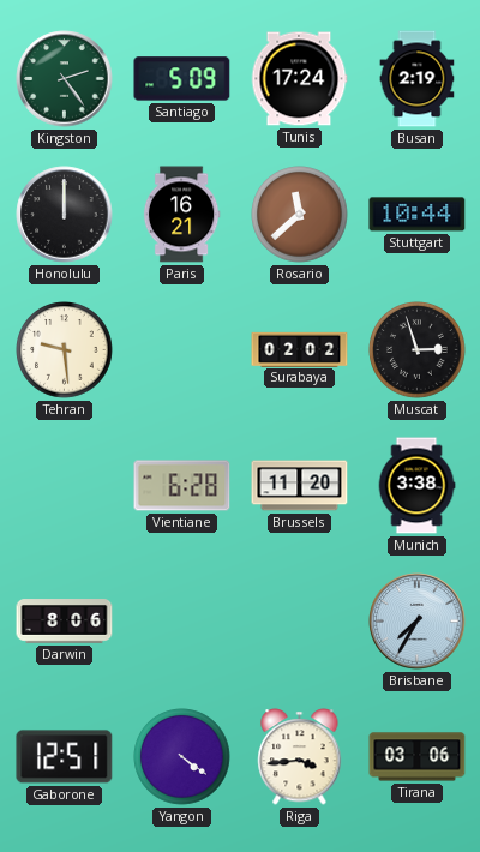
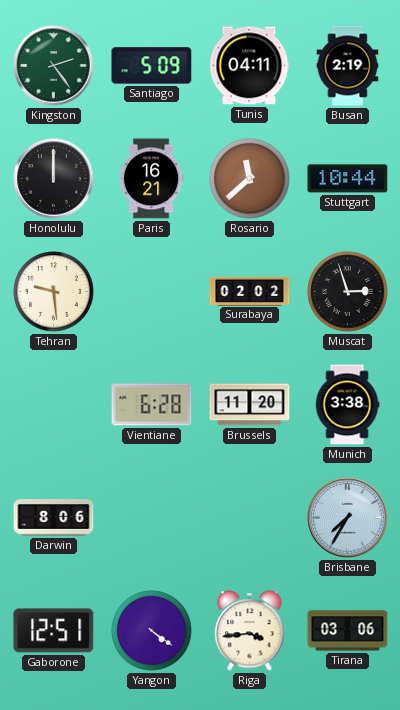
Tunis: 17:24 -> 04:11
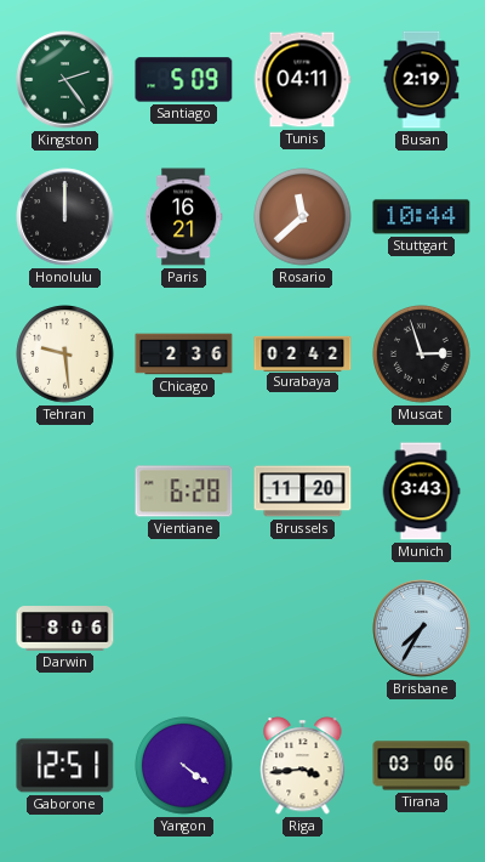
Chicago: none -> 2:36
Surabaya: 02:02 -> 02:42
Munich: 3:38 -> 3:43
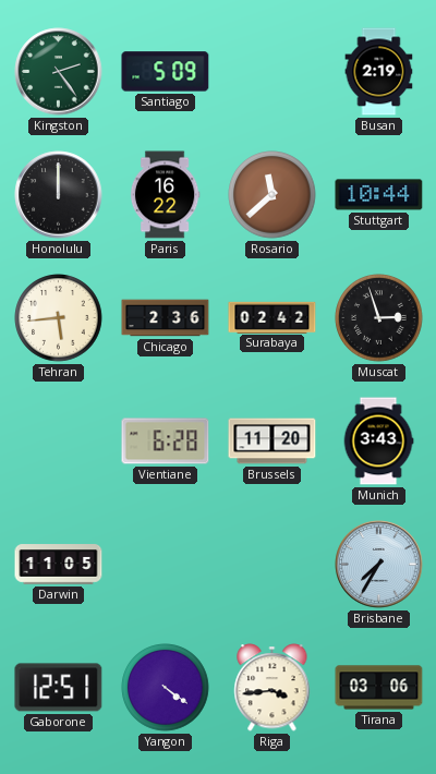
Tunis: 04:11 -> none
Paris: 16:21 -> 16:22
Tehran: 9:29 -> 5:44
Darwin: 8:06 -> 11:05
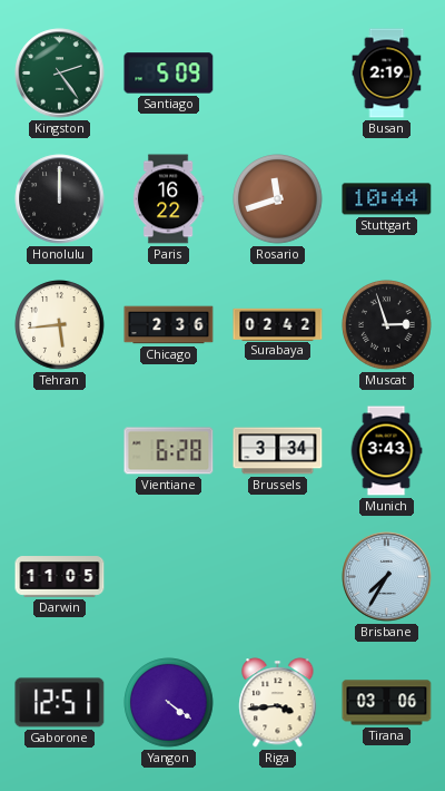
Rosario: 11:38 -> 11:42
Brussels: 11:20 -> 3:34
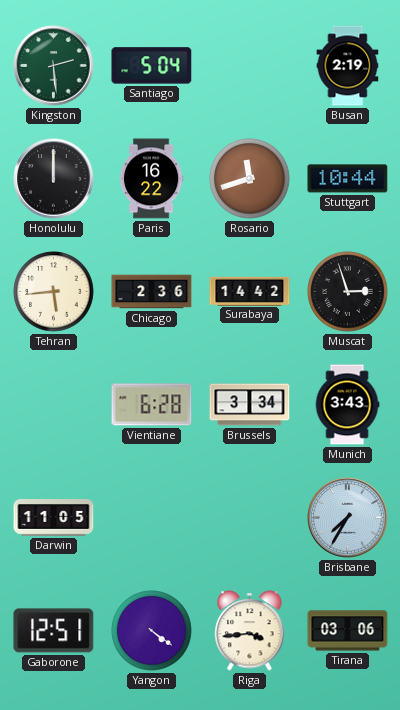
Kingston: 2:24 -> 2:29
Santiago: 5:09 -> 5:04
Surabaya: 02:42 -> 14:42
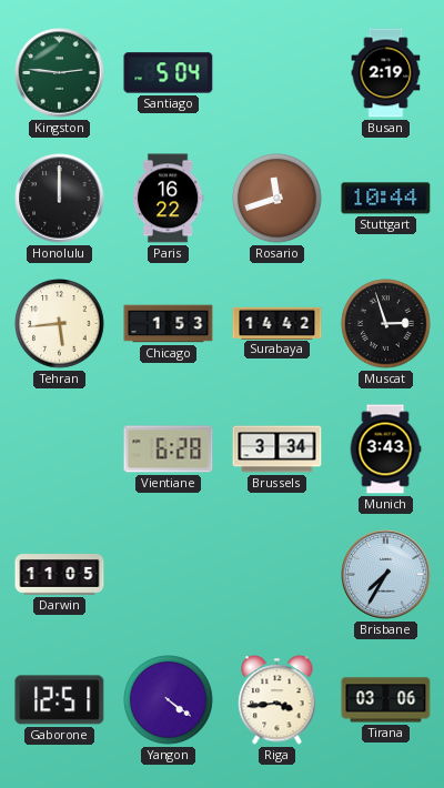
Kingston: 2:29 -> 2:46
Chicago: 2:36 -> 1:53
